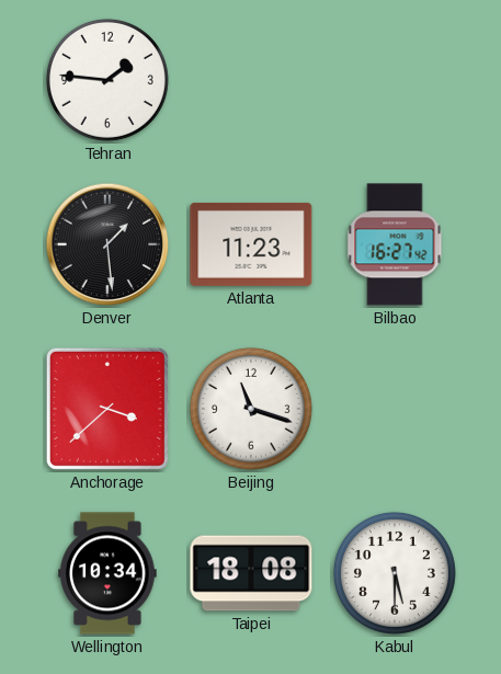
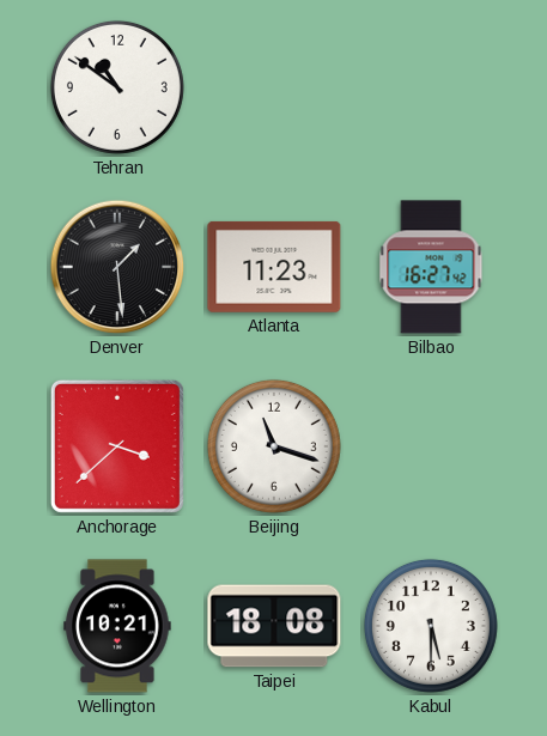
Tehran: 1:46 -> 10:51
Wellington: 10:34 -> 10:21
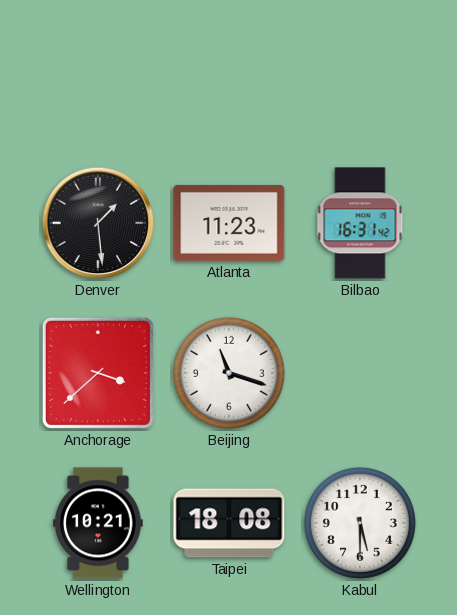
Tehran: 10:51 -> none
Bilbao: 16:27 -> 16:31
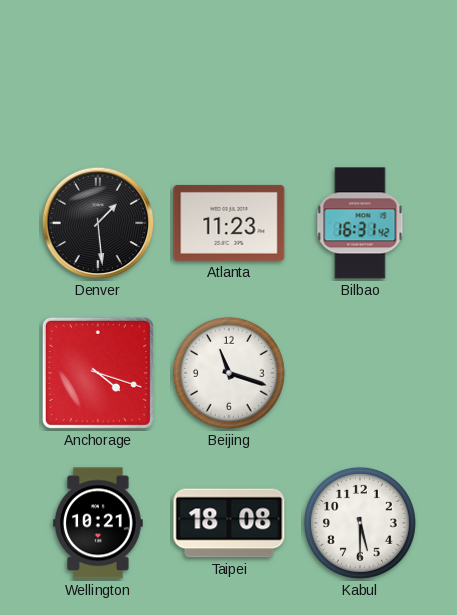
Anchorage: 3:38 -> 4:18
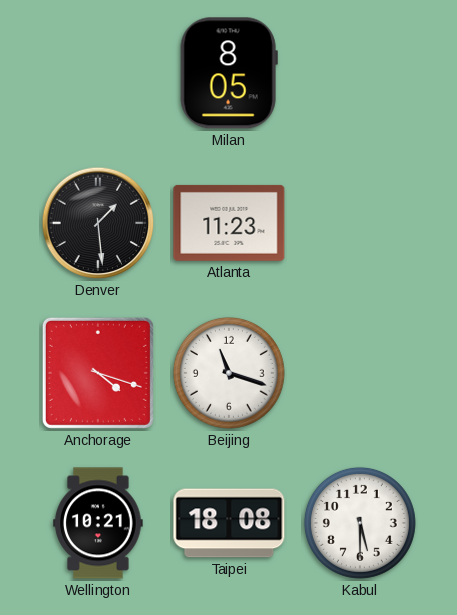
Milan: none -> 8:05
Bilbao: 16:31 -> none
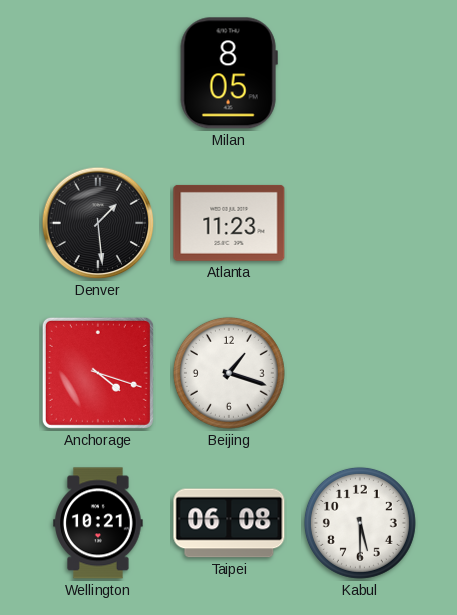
Beijing: 11:18 -> 1:18
Taipei: 18:08 -> 06:08
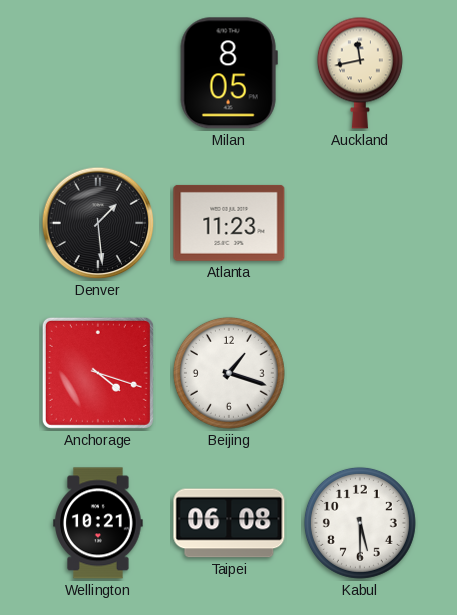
Auckland: none -> 11:43
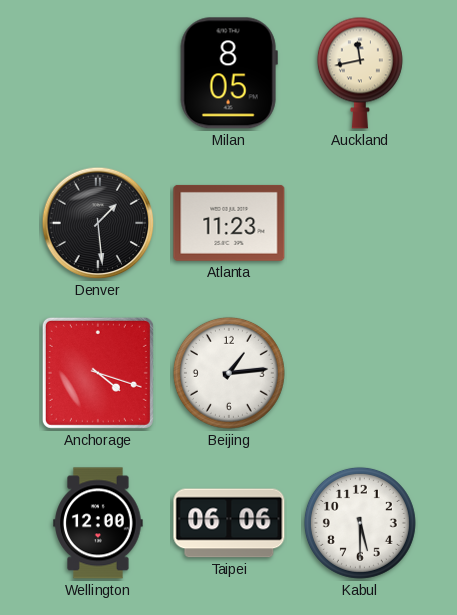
Beijing: 1:18 -> 1:14
Wellington: 10:21 -> 12:00
Taipei: 06:08 -> 06:06
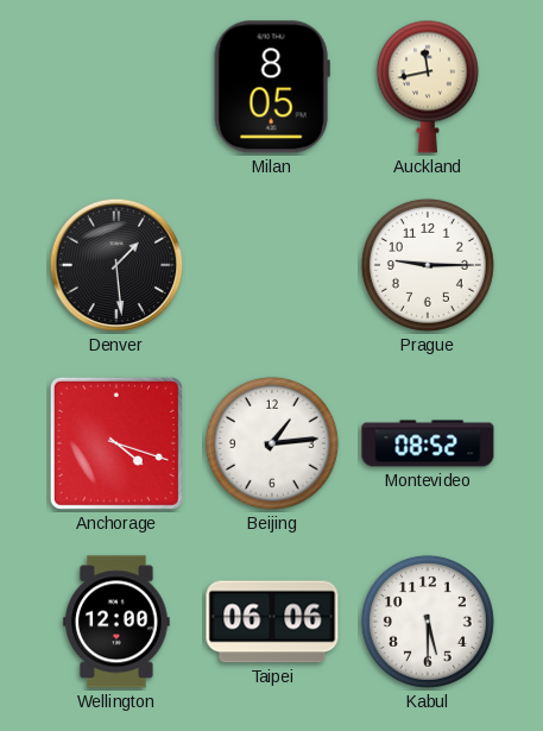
Atlanta: 11:23 -> none
Prague: none -> 9:15
Montevideo: none -> 08:52
